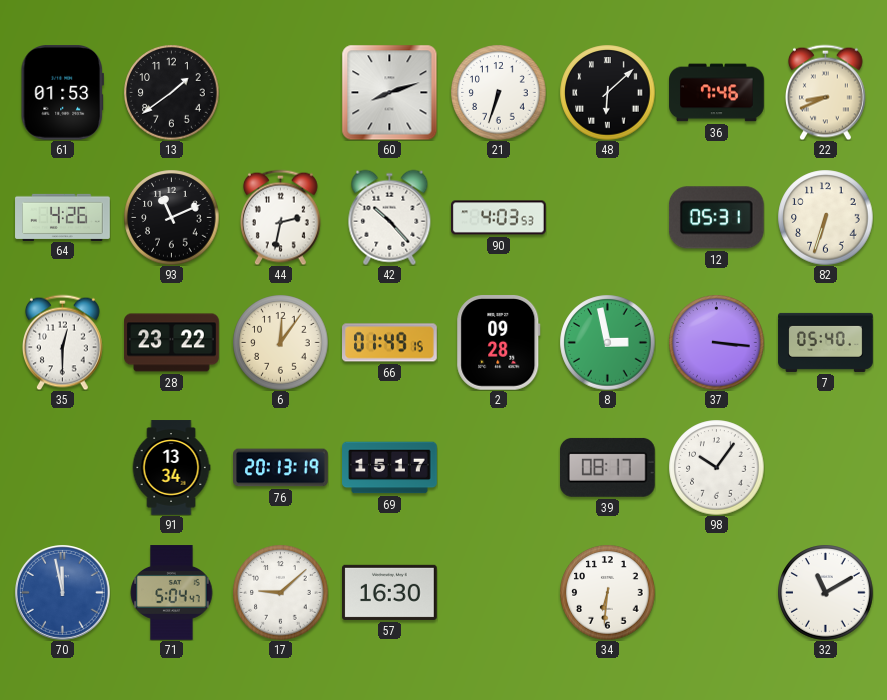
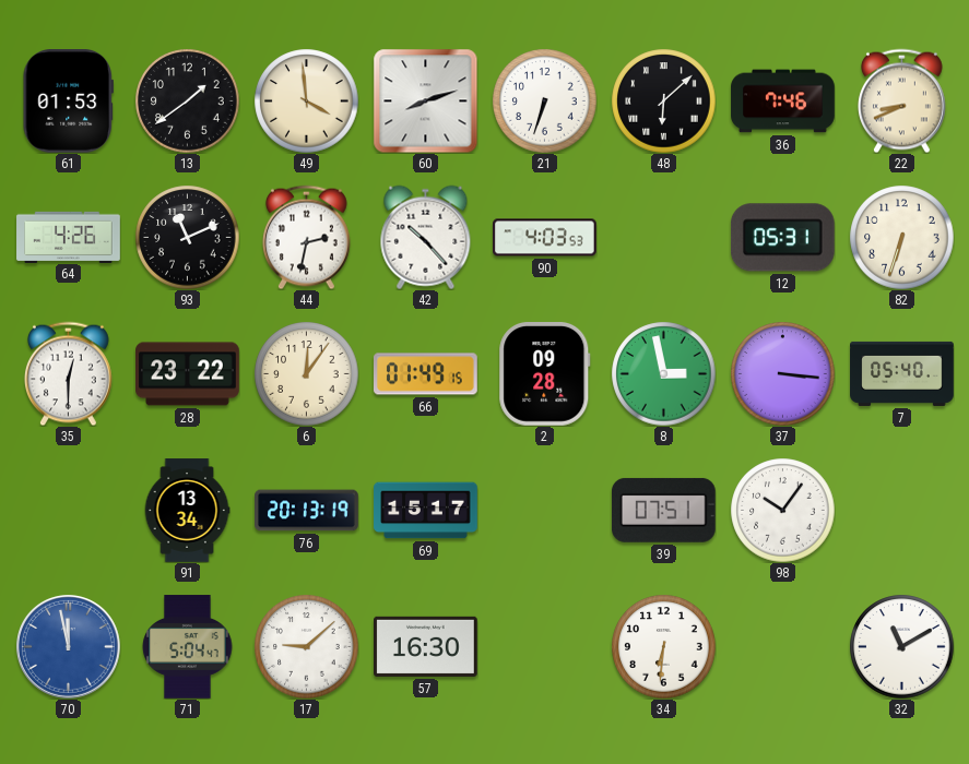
49: none -> 3:59
39: 08:17 -> 07:51
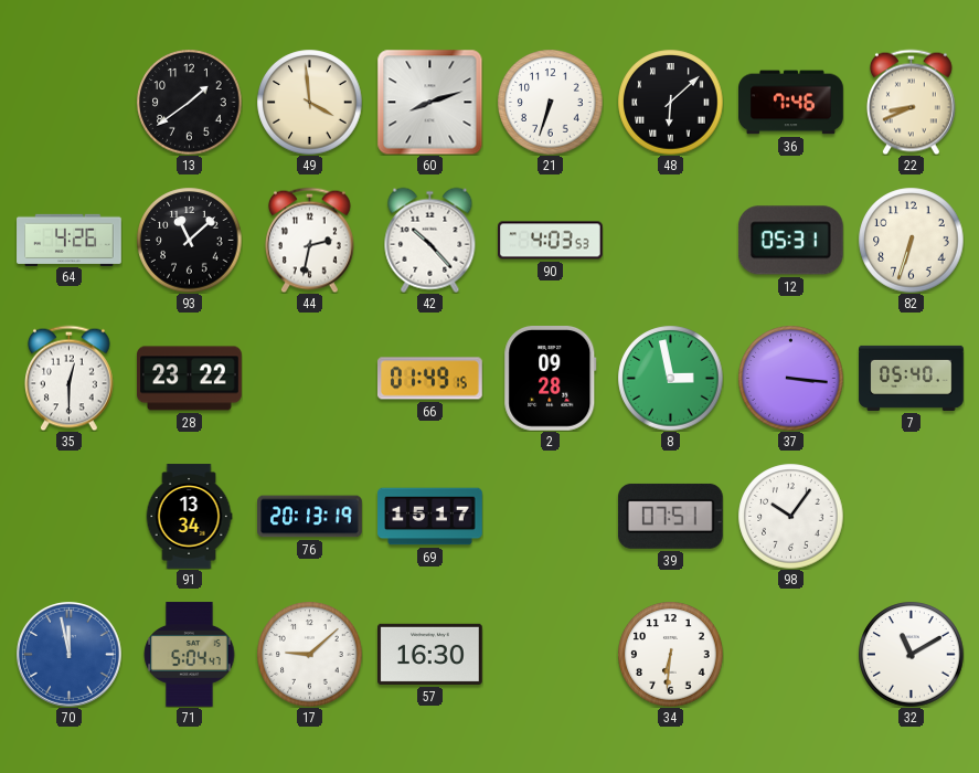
61: 01:53 -> none
93: 11:11 -> 11:08
6: 12:06 -> none
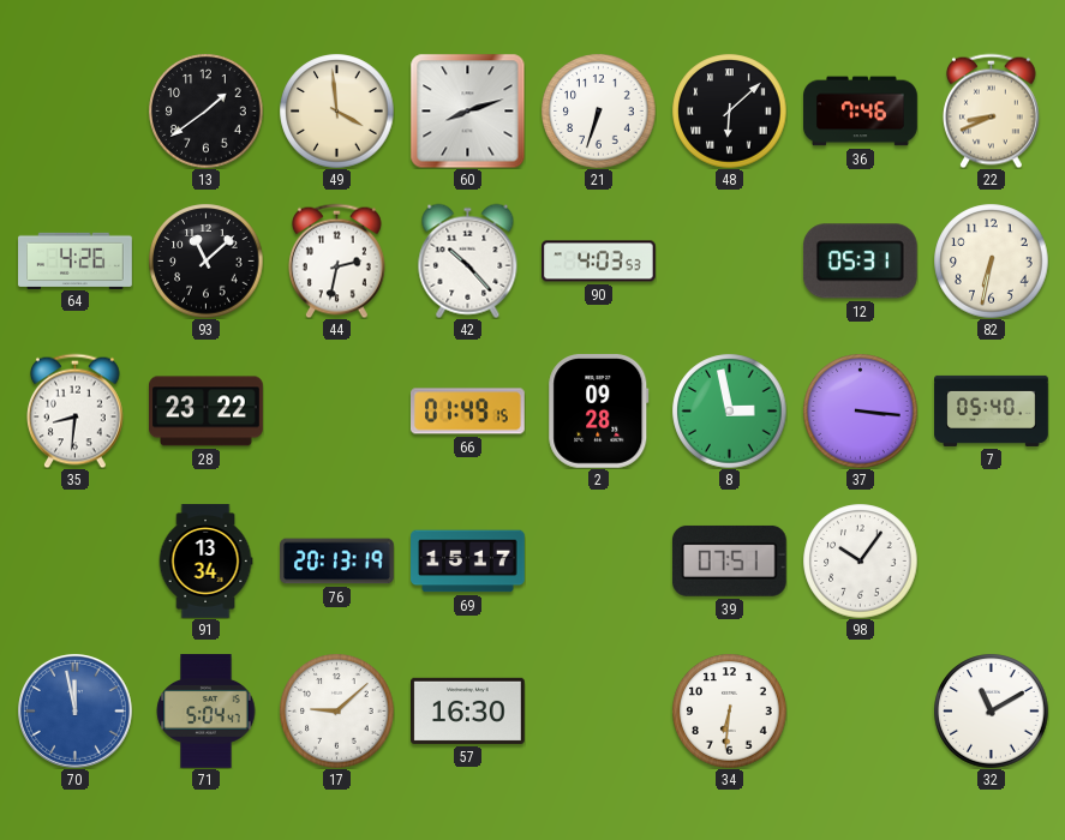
82: 6:33 -> 6:32
35: 12:30 -> 8:31
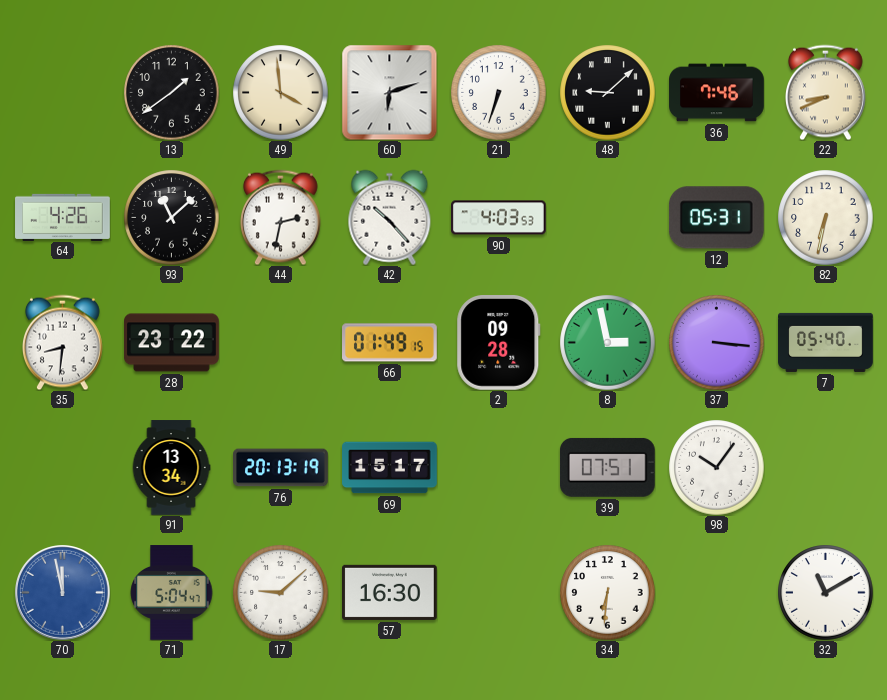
60: 8:12 -> 6:12
48: 6:08 -> 9:08
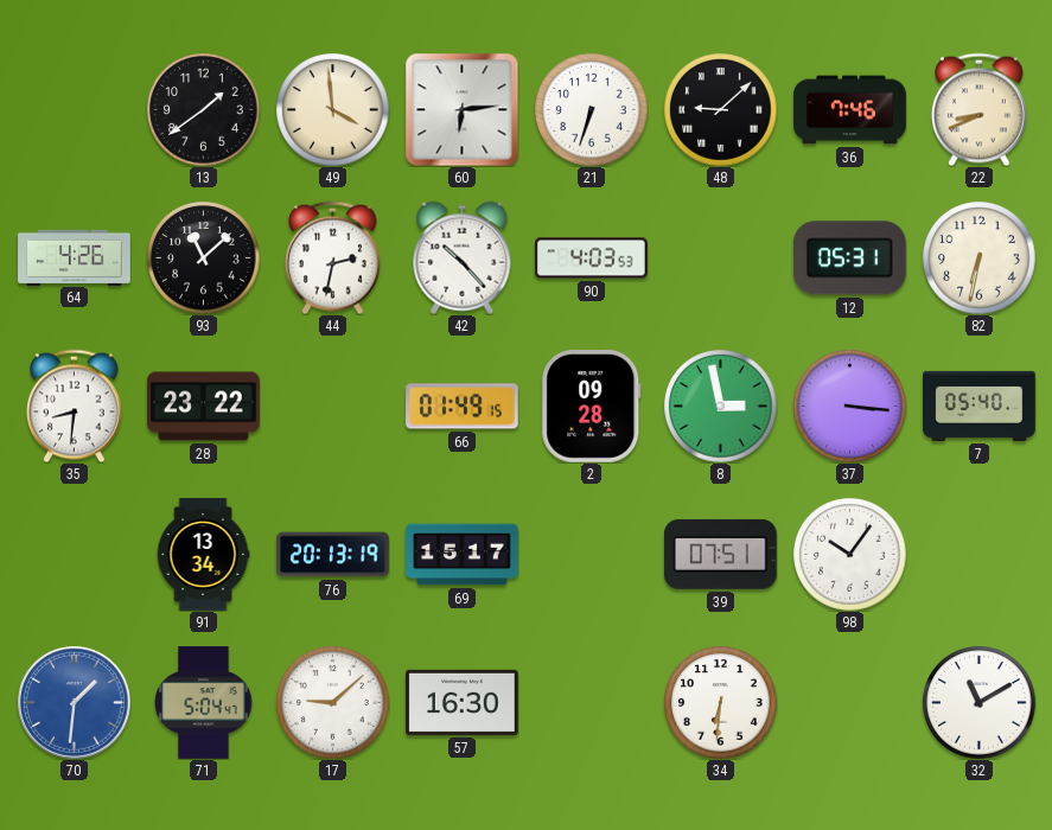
60: 6:12 -> 6:14
70: 11:58 -> 1:31
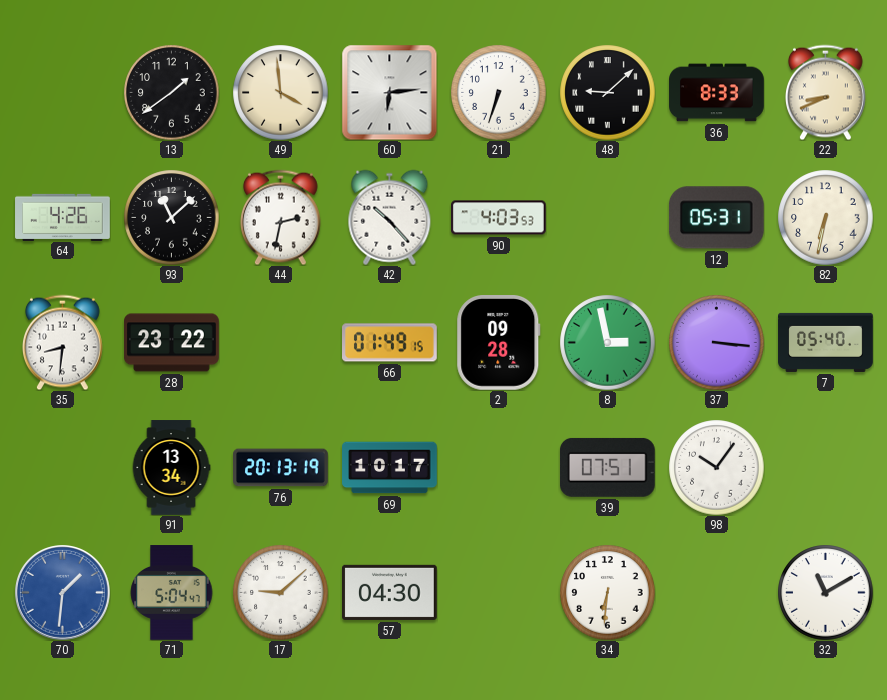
36: 7:46 -> 8:33
69: 15:17 -> 10:17
57: 16:30 -> 04:30
